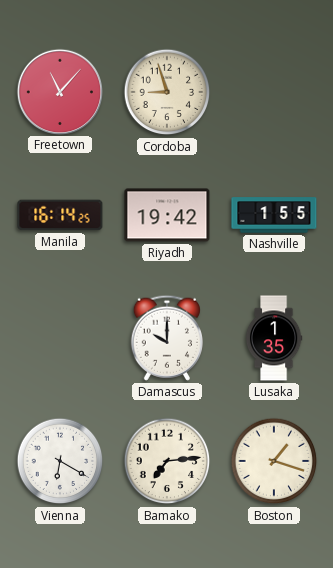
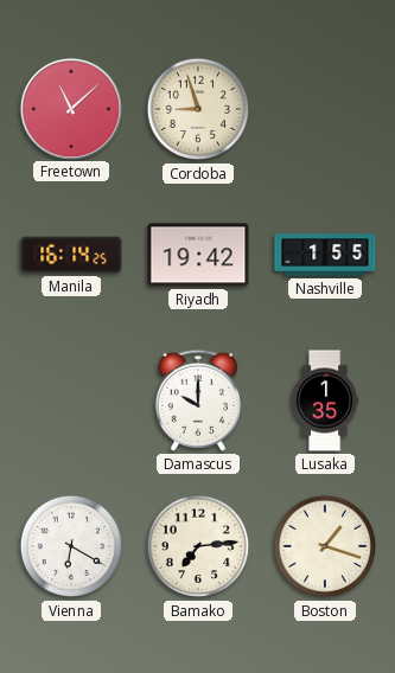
Freetown: 11:07 -> 11:08
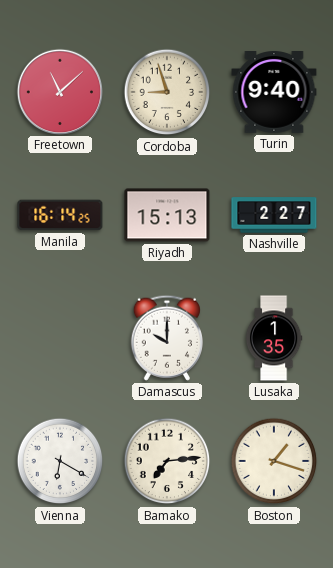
Turin: none -> 9:40
Riyadh: 19:42 -> 15:13
Nashville: 1:55 -> 2:27
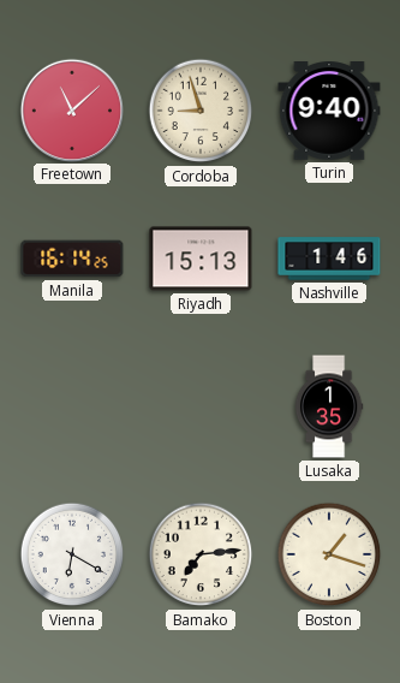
Nashville: 2:27 -> 1:46
Damascus: 10:00 -> none
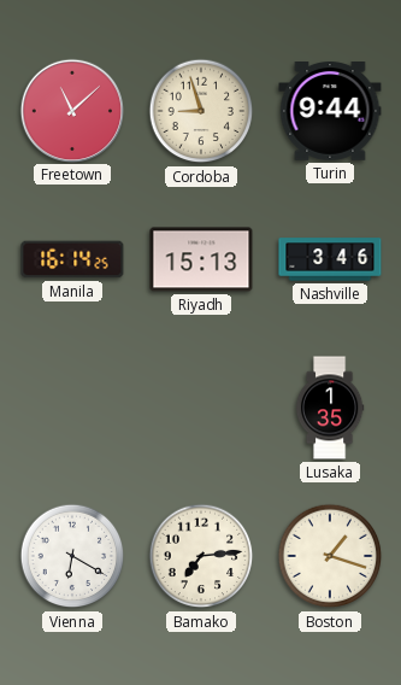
Turin: 9:40 -> 9:44
Nashville: 1:46 -> 3:46
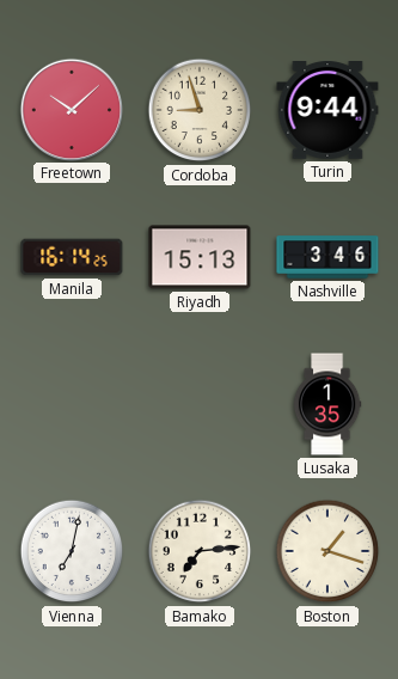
Freetown: 11:08 -> 10:08
Vienna: 6:20 -> 7:02
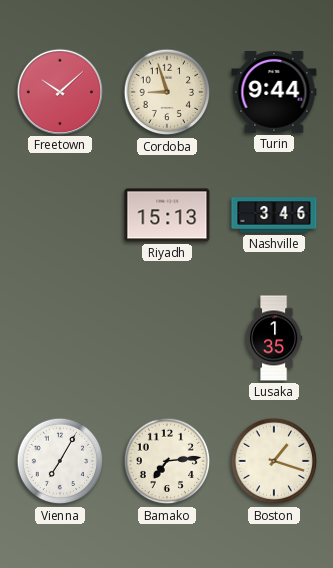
Manila: 16:14 -> none
Vienna: 7:02 -> 7:05
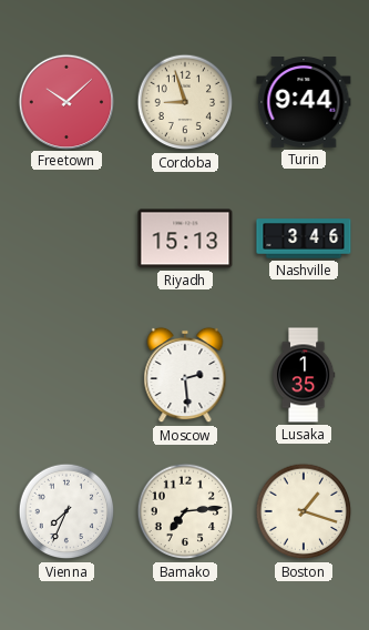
Moscow: none -> 2:29
Vienna: 7:05 -> 7:34
